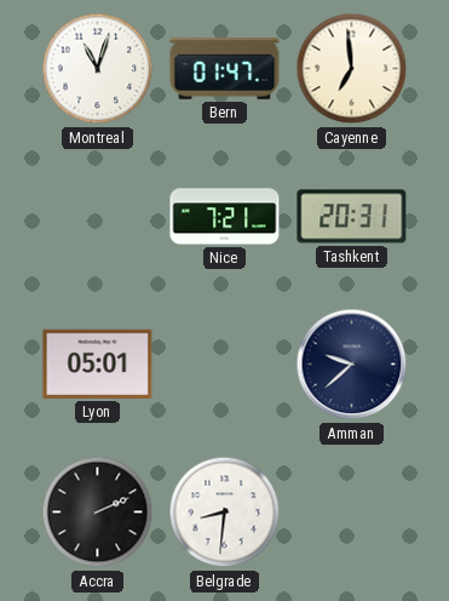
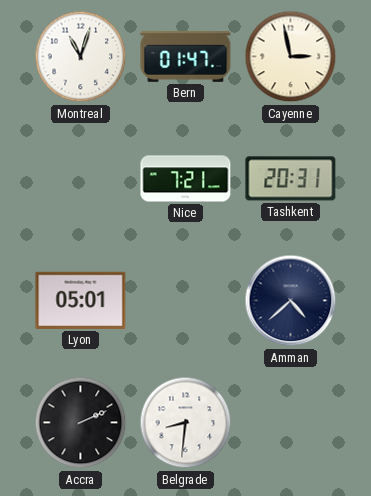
Cayenne: 6:59 -> 2:58
Amman: 9:38 -> 4:38
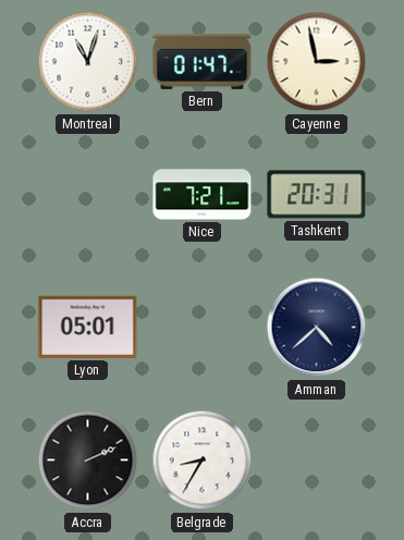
Belgrade: 8:31 -> 8:35
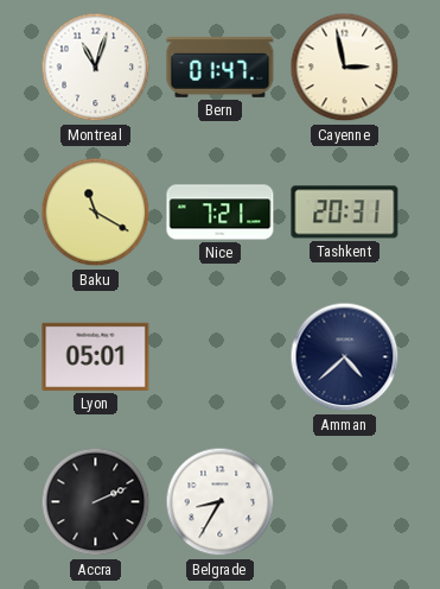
Baku: none -> 11:20
